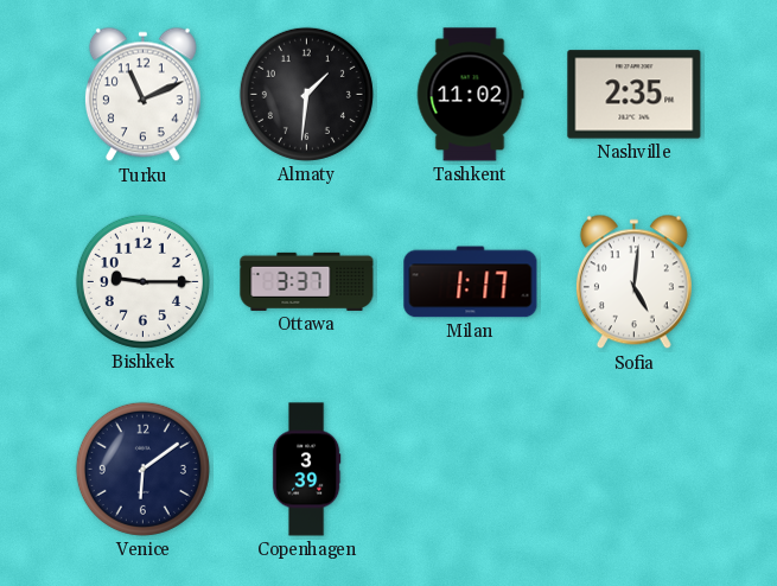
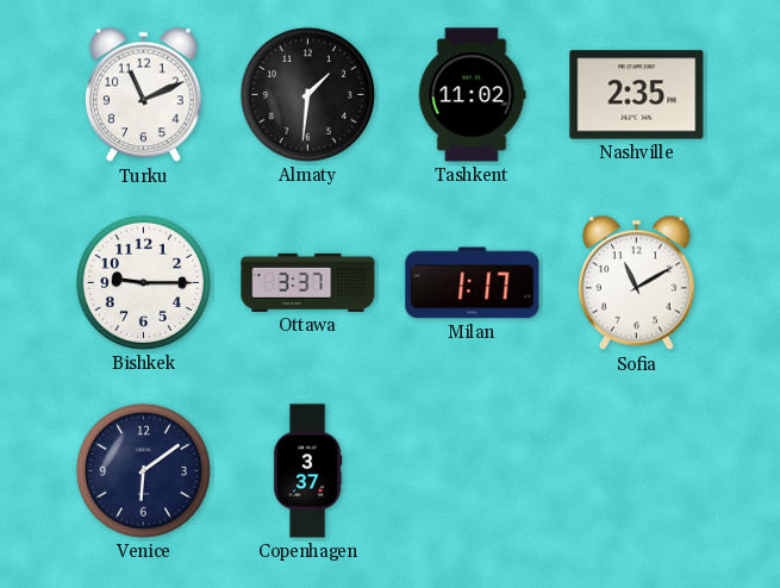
Sofia: 5:01 -> 11:10
Copenhagen: 3:39 -> 3:37
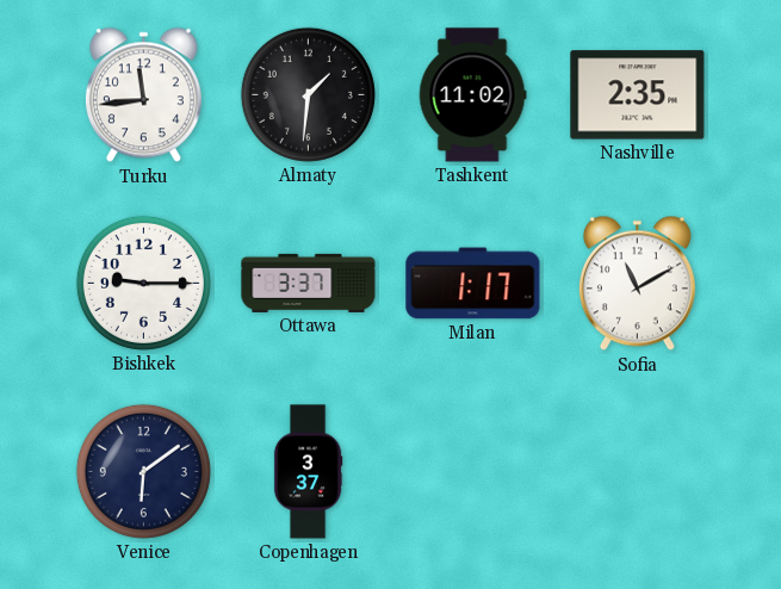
Turku: 11:11 -> 11:44
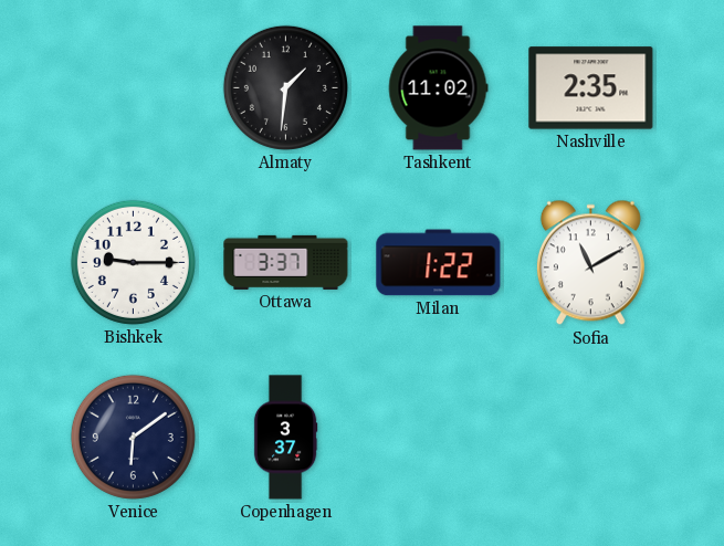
Turku: 11:44 -> none
Milan: 1:17 -> 1:22
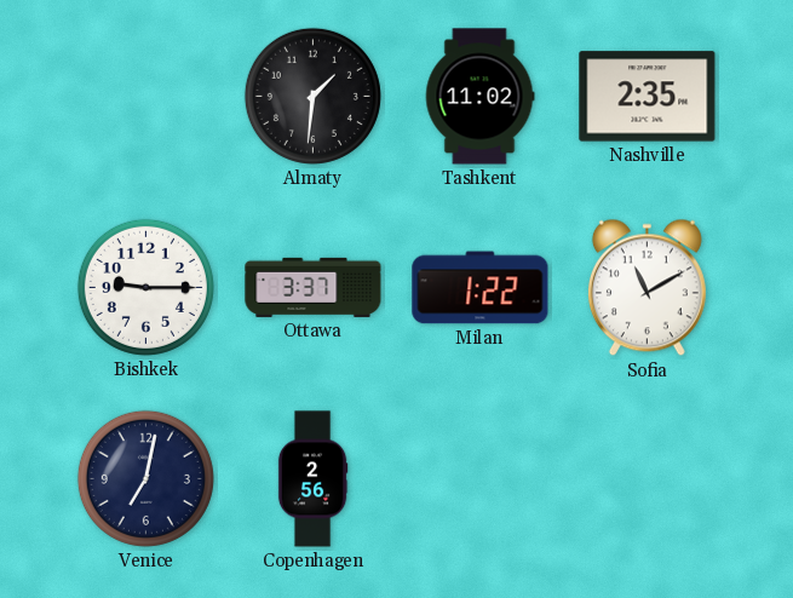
Venice: 6:09 -> 7:02
Copenhagen: 3:37 -> 2:56
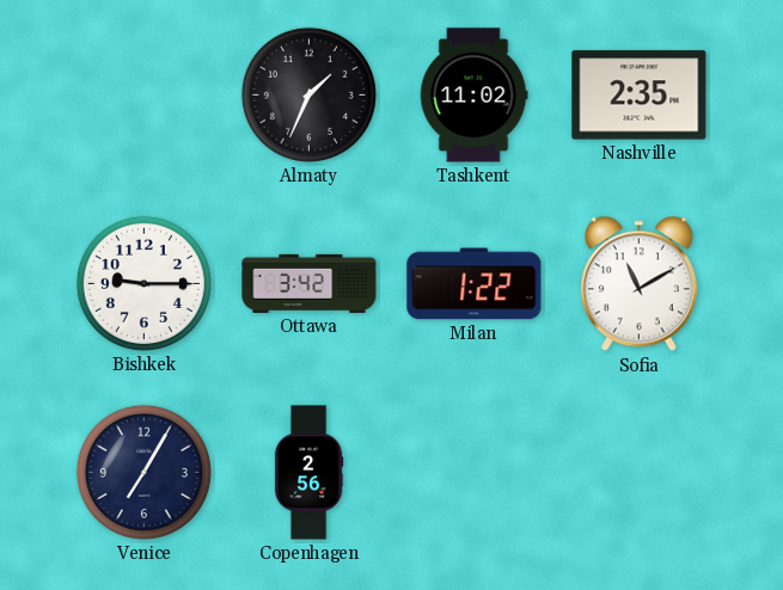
Almaty: 1:31 -> 1:34
Ottawa: 3:37 -> 3:42
Venice: 7:02 -> 7:05
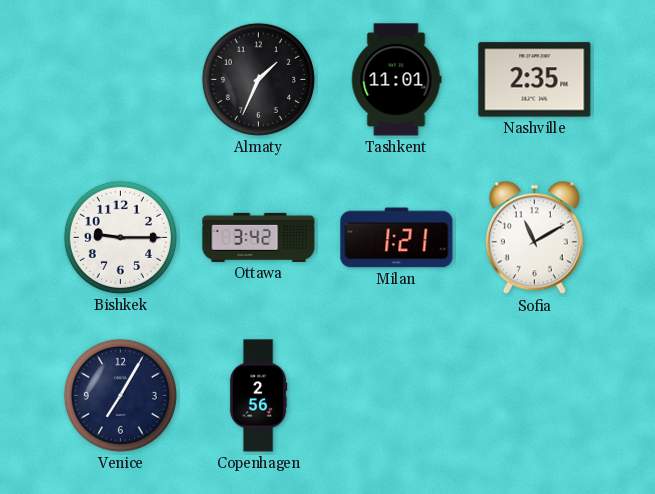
Tashkent: 11:02 -> 11:01
Milan: 1:22 -> 1:21
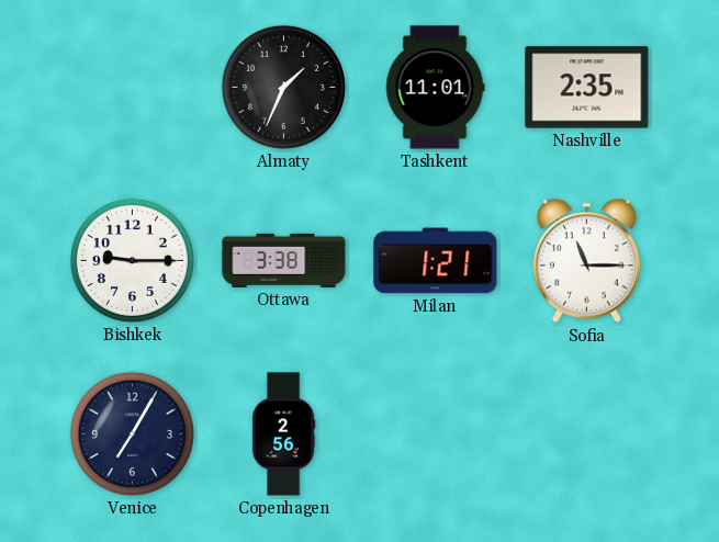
Ottawa: 3:42 -> 3:38
Sofia: 11:10 -> 11:15
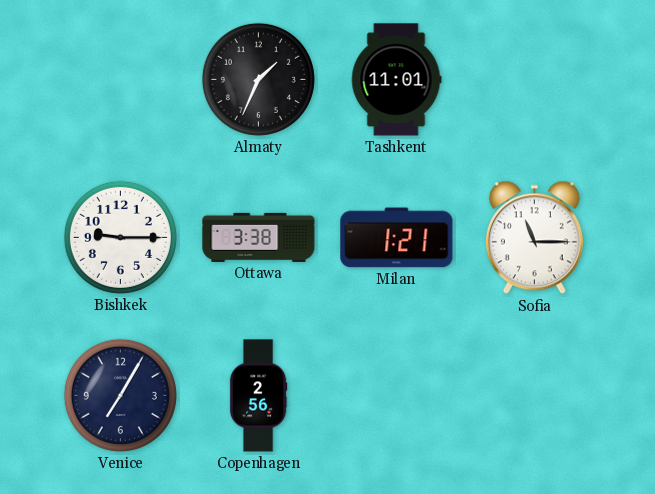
Nashville: 2:35 -> none
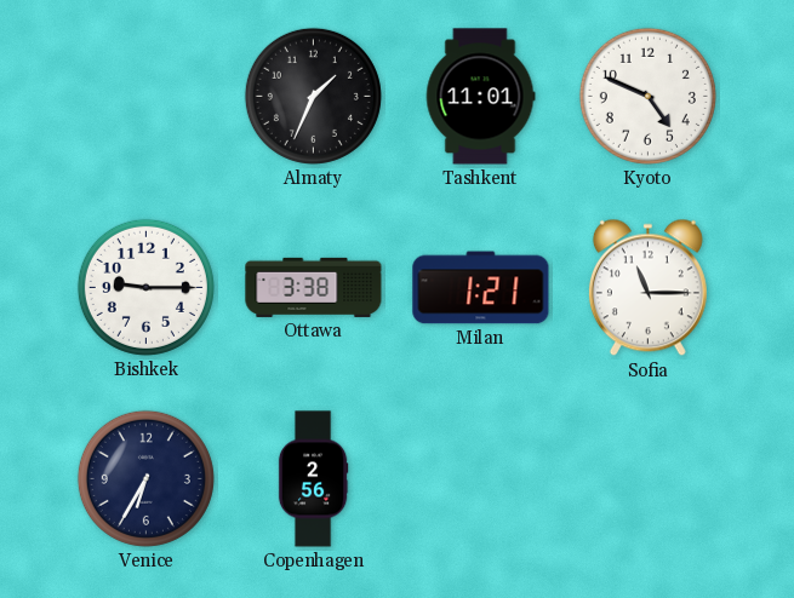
Kyoto: none -> 4:49
Venice: 7:05 -> 6:35
